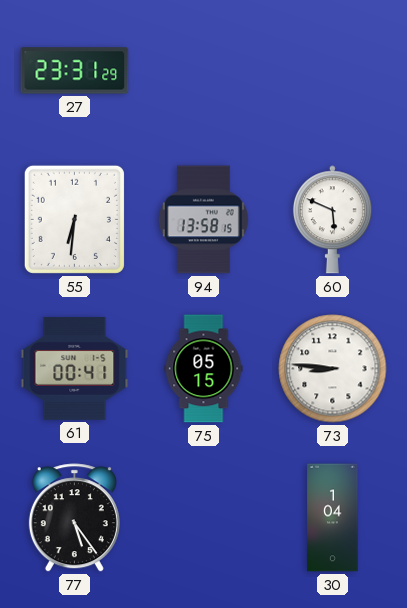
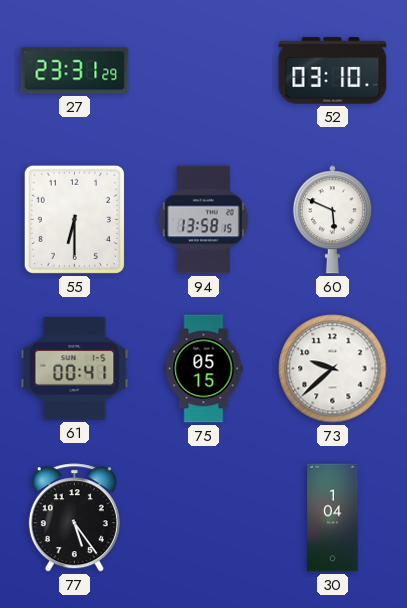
52: none -> 03:10
55: 6:31 -> 6:30
73: 8:46 -> 9:38
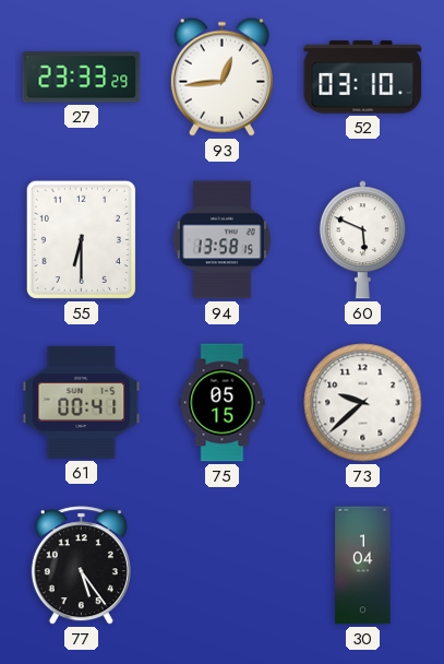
27: 23:31 -> 23:33
93: none -> 12:44
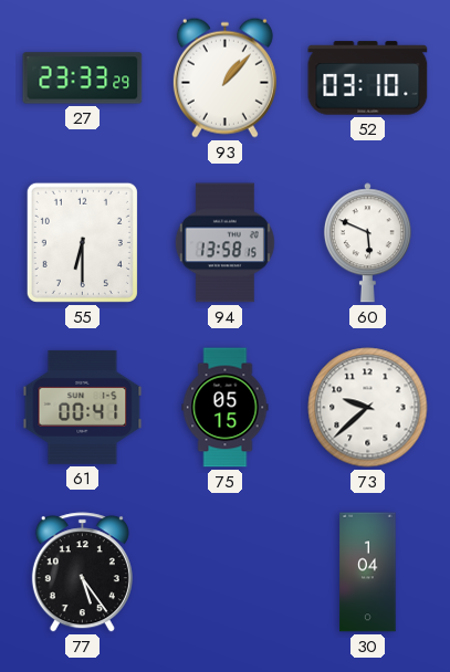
93: 12:44 -> 1:07
